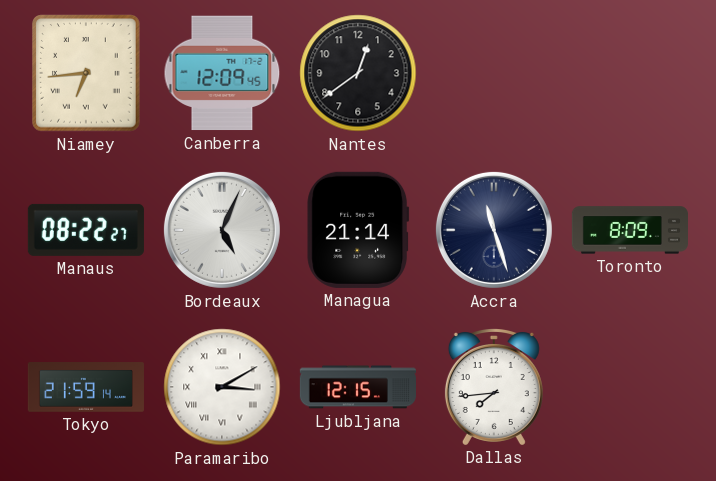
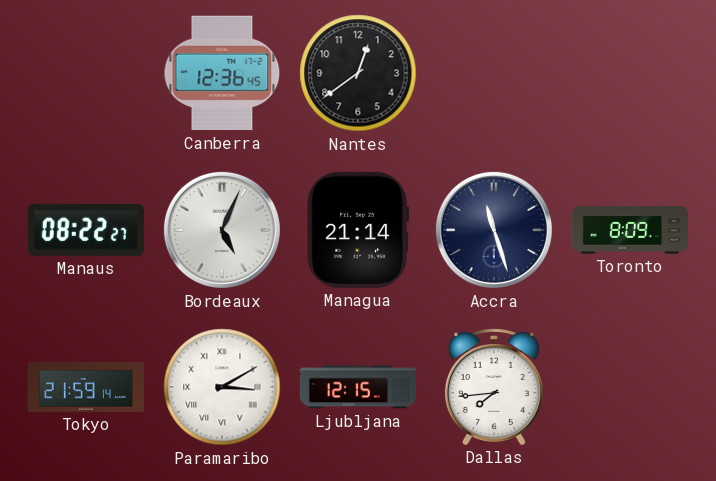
Niamey: 6:44 -> none
Canberra: 12:09 -> 12:36
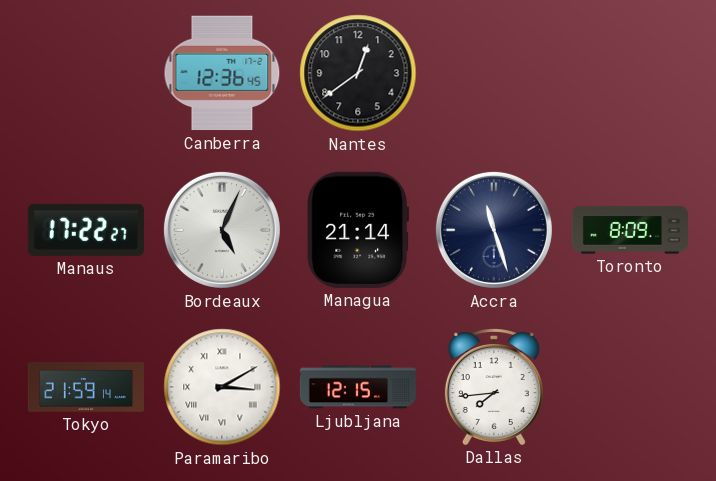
Manaus: 08:22 -> 17:22
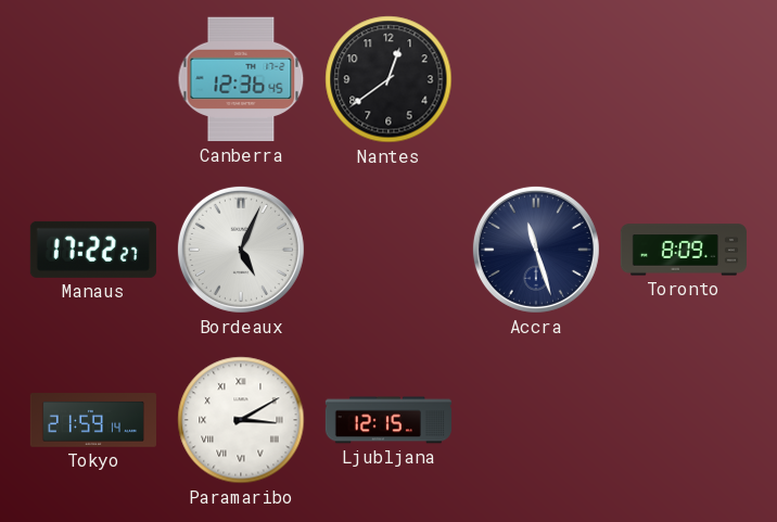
Managua: 21:14 -> none
Dallas: 7:44 -> none
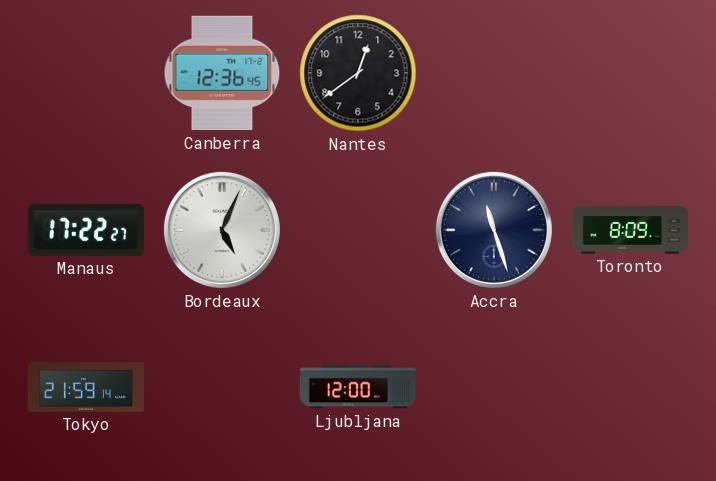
Paramaribo: 3:10 -> none
Ljubljana: 12:15 -> 12:00
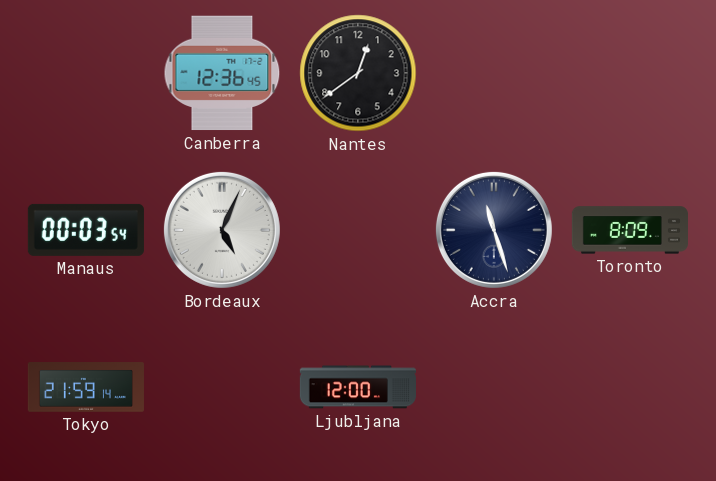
Manaus: 17:22 -> 00:03
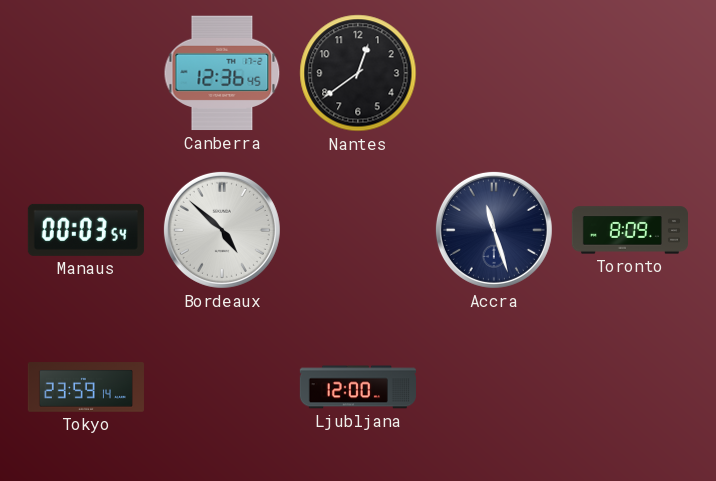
Bordeaux: 5:04 -> 4:52
Tokyo: 21:59 -> 23:59
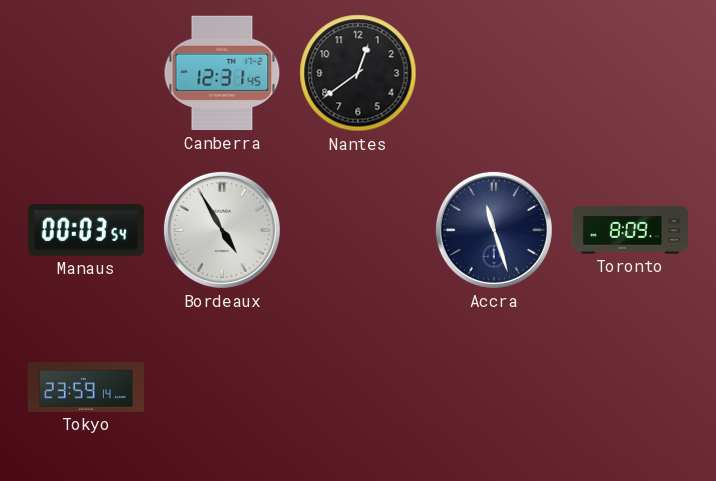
Canberra: 12:36 -> 12:31
Bordeaux: 4:52 -> 4:55
Ljubljana: 12:00 -> none
